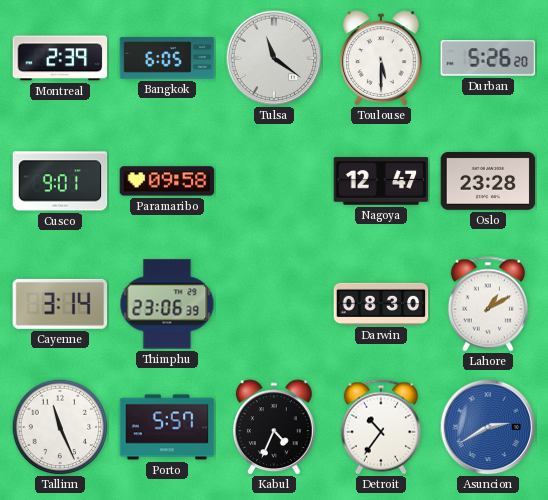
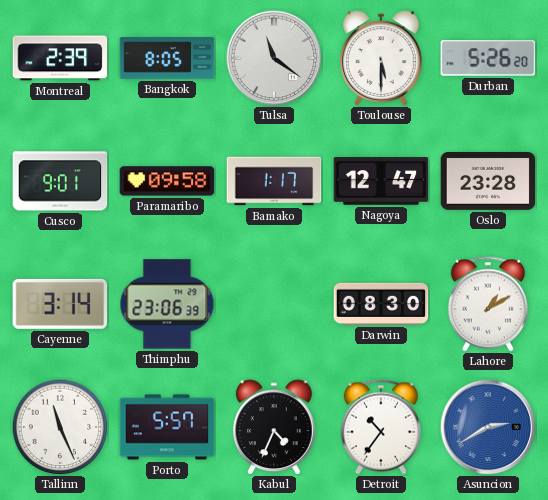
Bangkok: 6:05 -> 8:05
Bamako: none -> 1:17
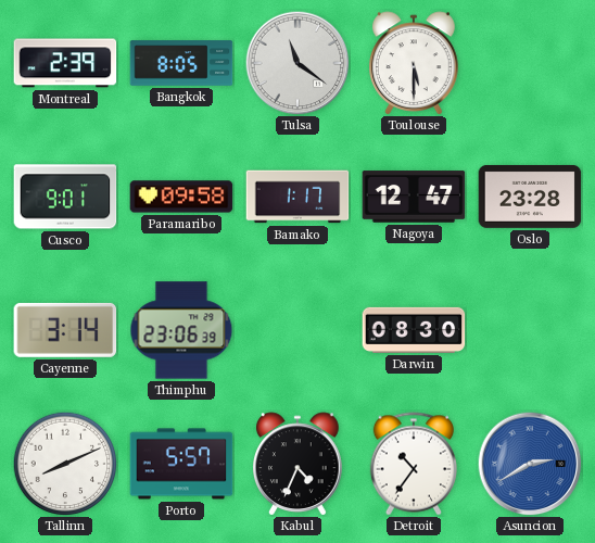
Durban: 5:26 -> none
Lahore: 1:10 -> none
Tallinn: 11:26 -> 8:11
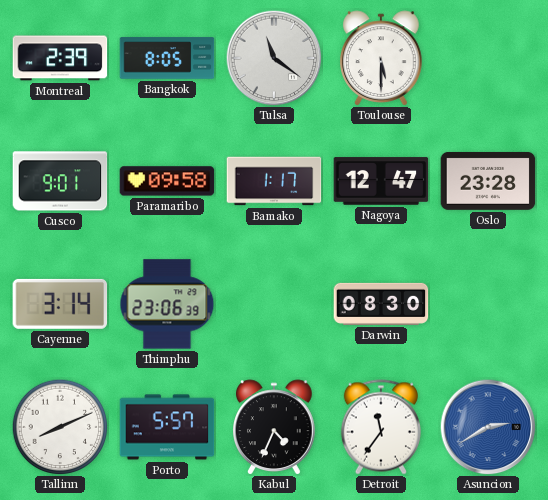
Detroit: 10:36 -> 11:36
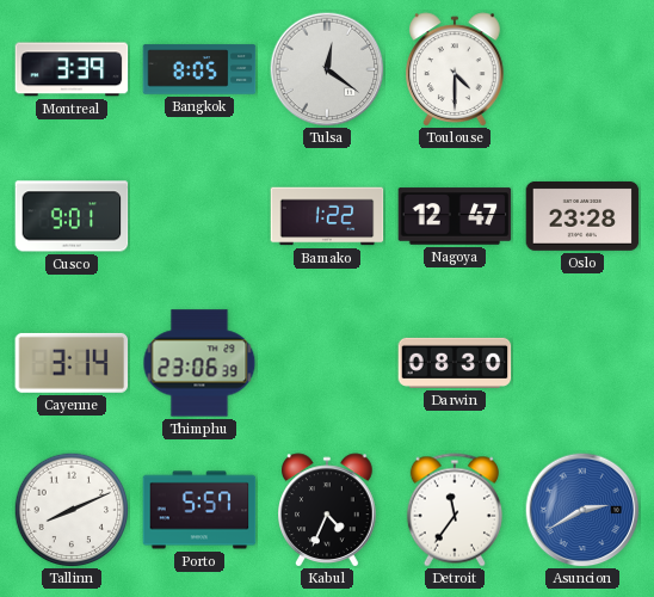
Montreal: 2:39 -> 3:39
Tulsa: 11:21 -> 12:21
Toulouse: 5:30 -> 4:30
Paramaribo: 09:58 -> none
Bamako: 1:17 -> 1:22
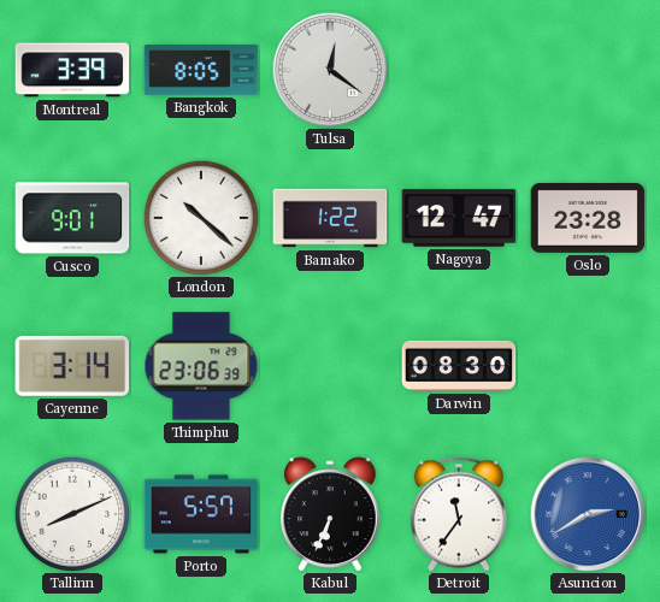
Toulouse: 4:30 -> none
London: none -> 10:22
Kabul: 4:34 -> 6:34
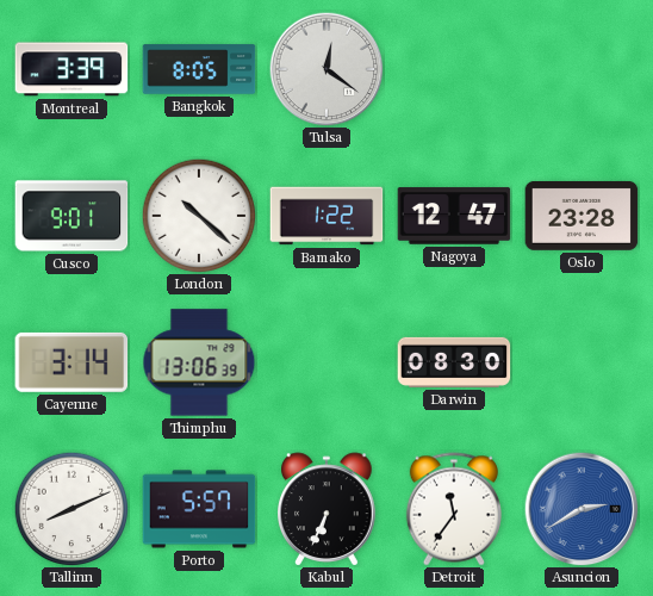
Thimphu: 23:06 -> 13:06
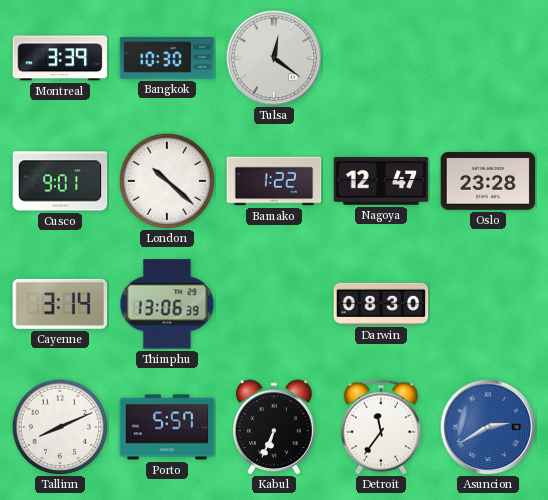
Bangkok: 8:05 -> 10:30
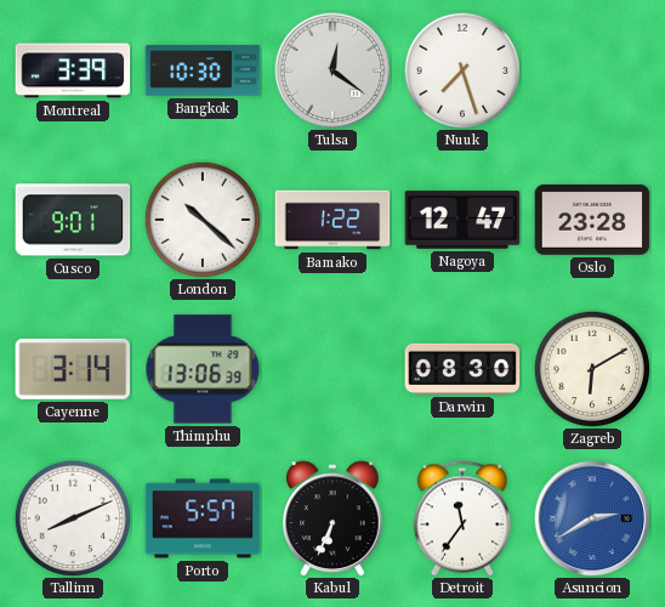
Nuuk: none -> 7:27
Zagreb: none -> 6:10
